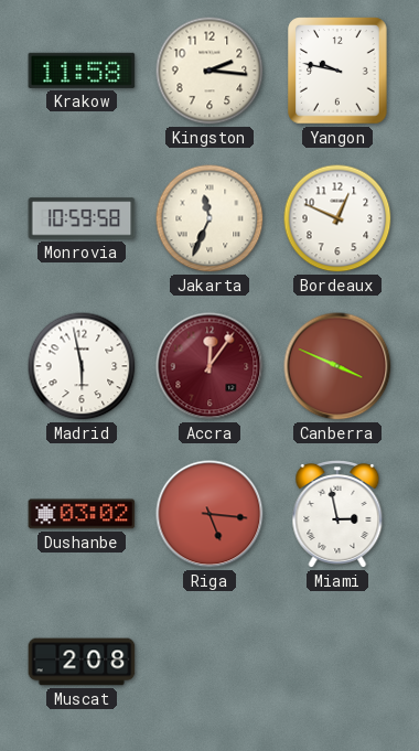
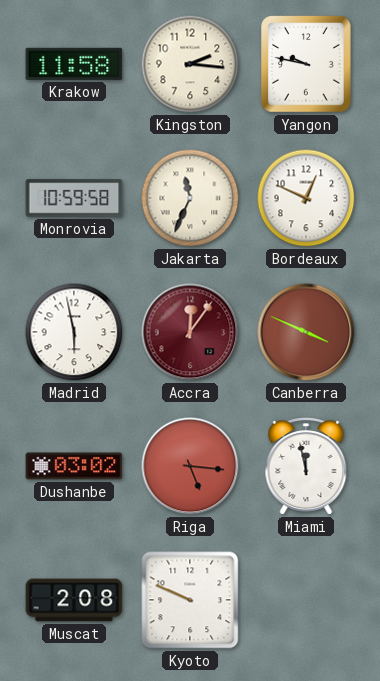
Miami: 2:58 -> 11:58
Kyoto: none -> 9:49
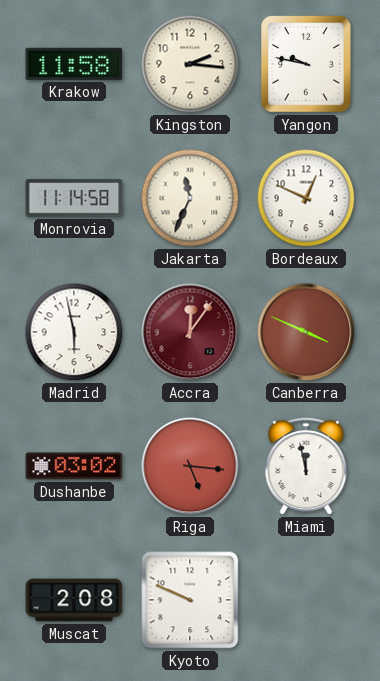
Monrovia: 10:59 -> 11:14
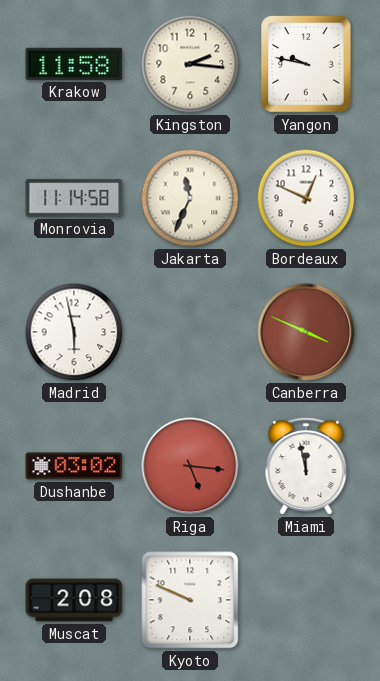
Accra: 12:06 -> none
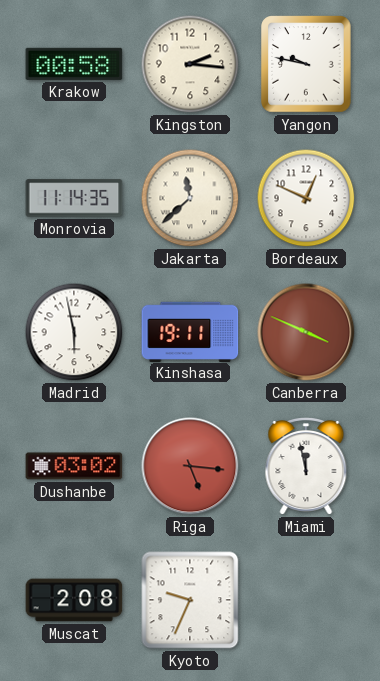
Krakow: 11:58 -> 00:58
Monrovia: 11:14:58 -> 11:14:35
Jakarta: 11:34 -> 11:38
Kinshasa: none -> 19:11
Kyoto: 9:49 -> 9:34
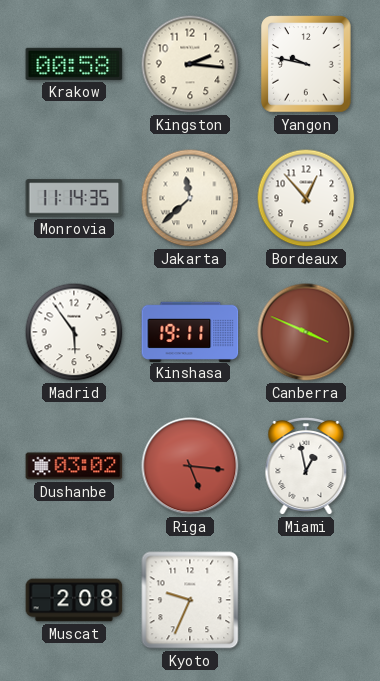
Bordeaux: 12:49 -> 12:53
Madrid: 5:58 -> 5:54
Miami: 11:58 -> 12:58
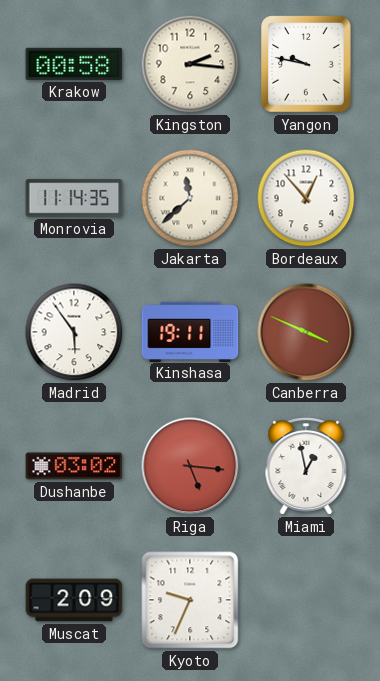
Muscat: 2:08 -> 2:09
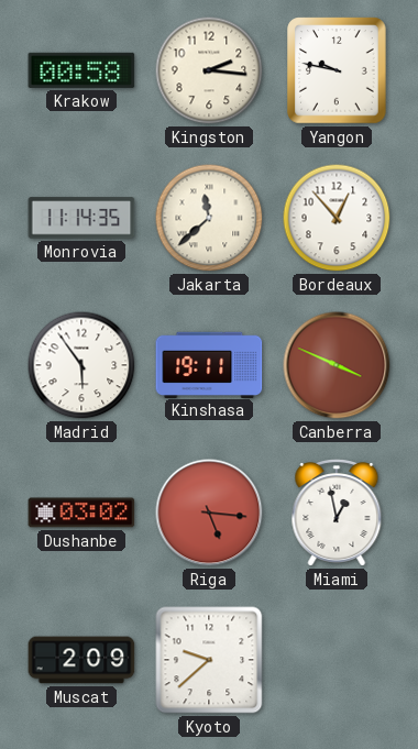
Kyoto: 9:34 -> 9:38
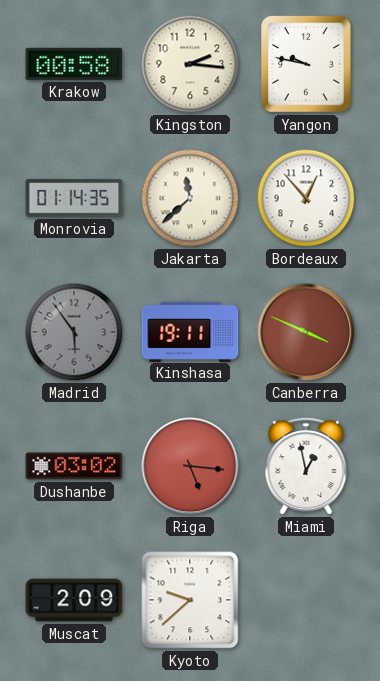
Monrovia: 11:14 -> 01:14
Madrid dial: white -> grey
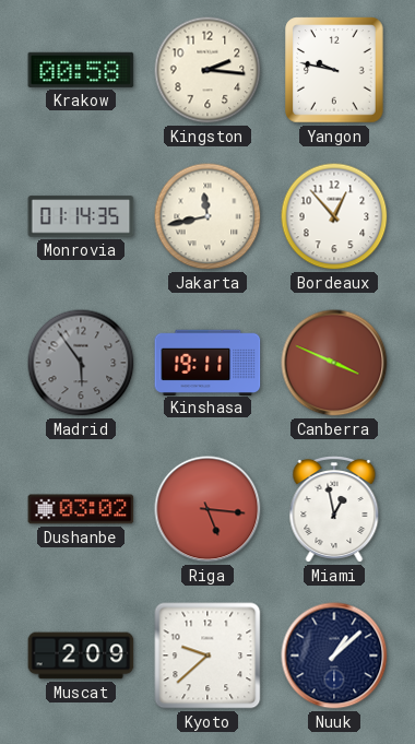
Jakarta: 11:38 -> 11:43
Nuuk: none -> 1:08
